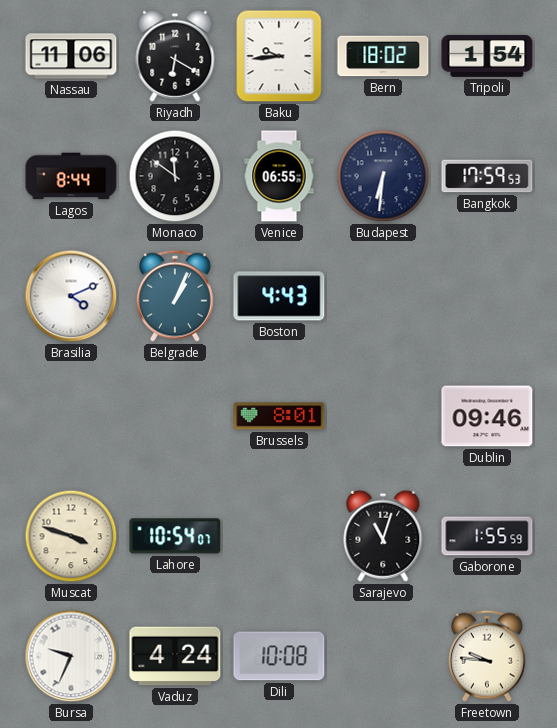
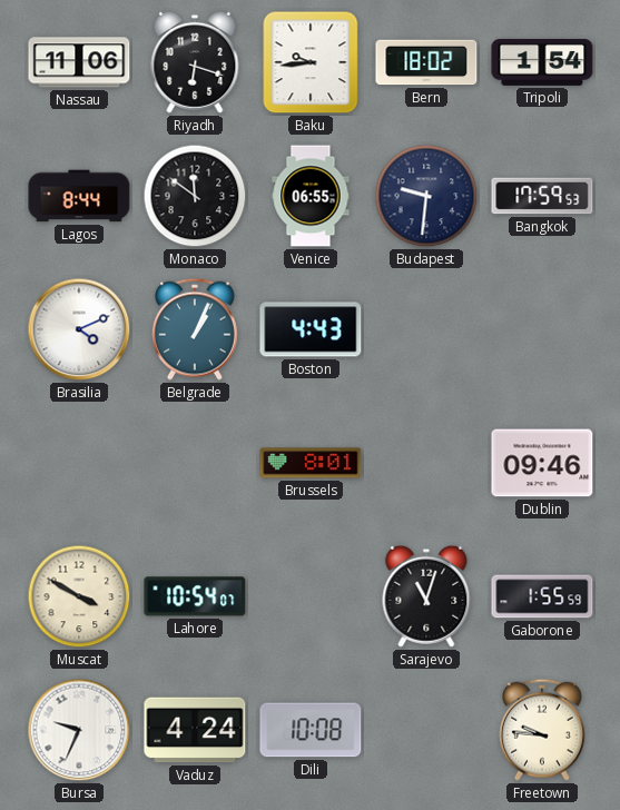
Riyadh: 6:20 -> 6:18
Budapest: 6:31 -> 9:31
Muscat: 3:48 -> 3:50
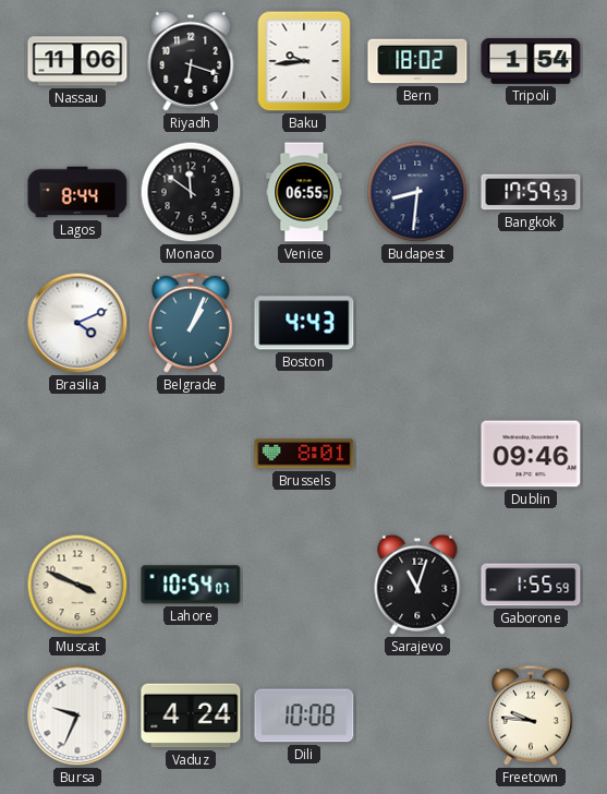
Budapest: 9:31 -> 8:31
Muscat: 3:50 -> 3:49
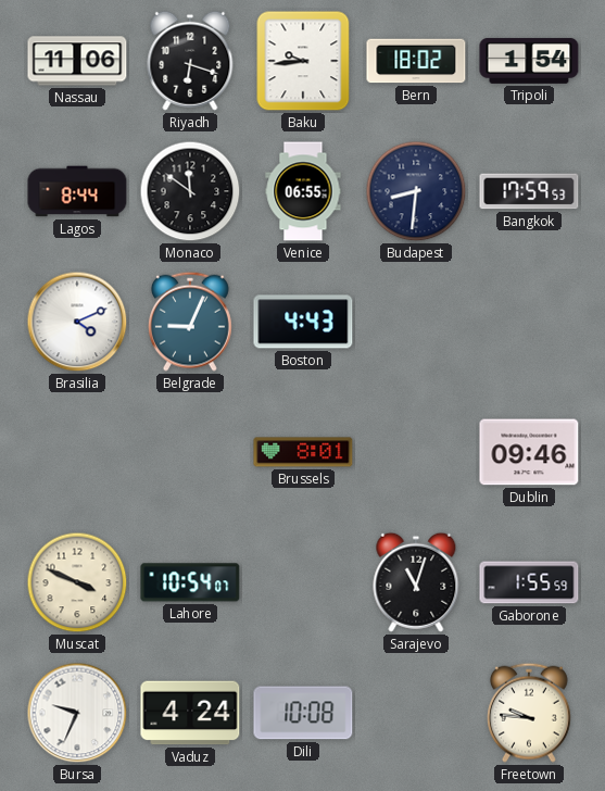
Belgrade: 1:04 -> 9:04
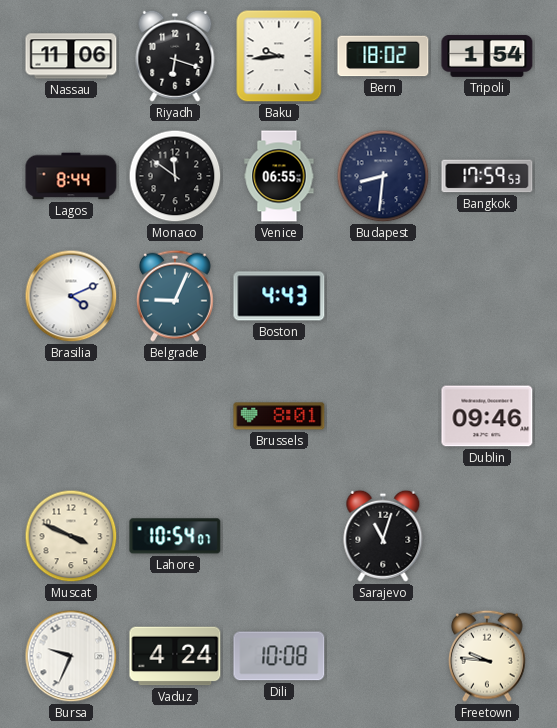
Gaborone: 1:55 -> none
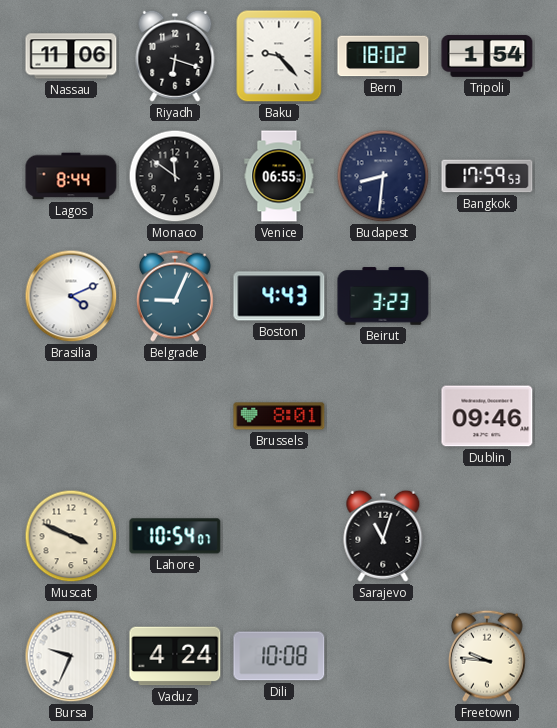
Baku: 9:44 -> 9:23
Beirut: none -> 3:23
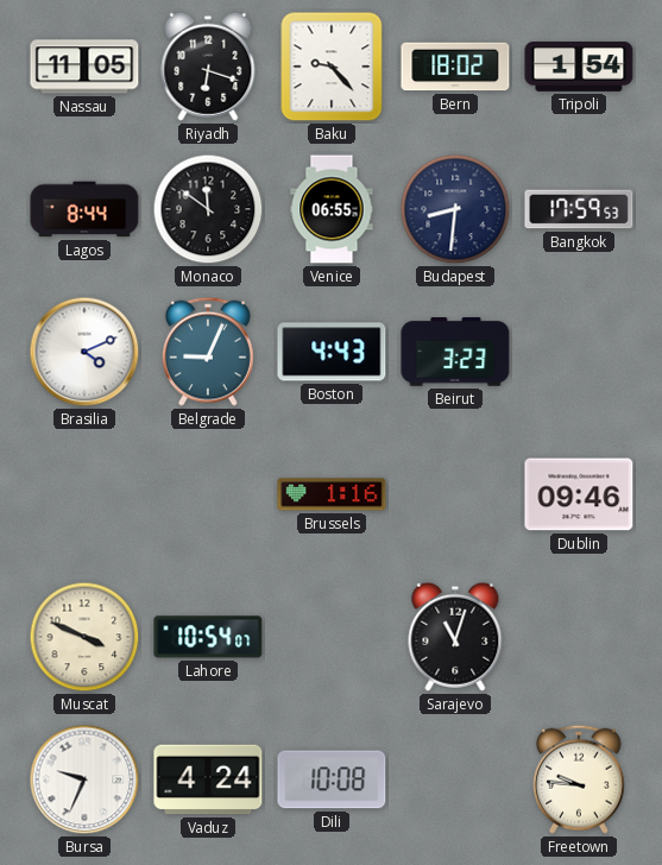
Nassau: 11:06 -> 11:05
Brussels: 8:01 -> 1:16
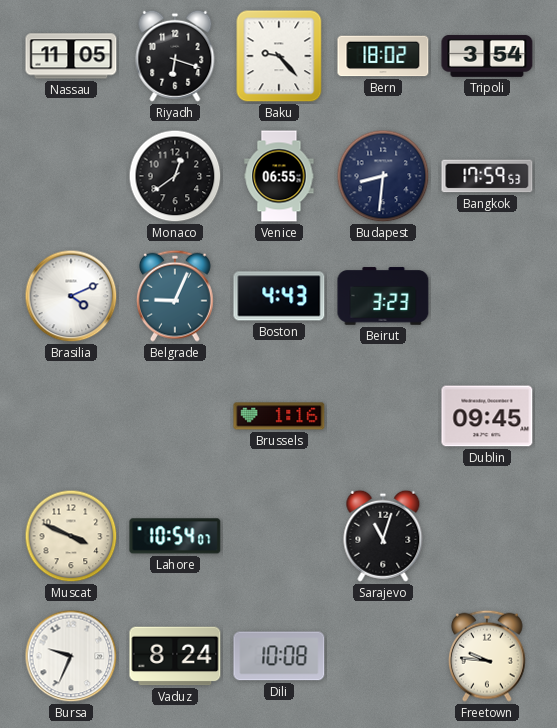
Tripoli: 1:54 -> 3:54
Lagos: 8:44 -> none
Monaco: 11:51 -> 12:39
Dublin: 09:46 -> 09:45
Vaduz: 4:24 -> 8:24
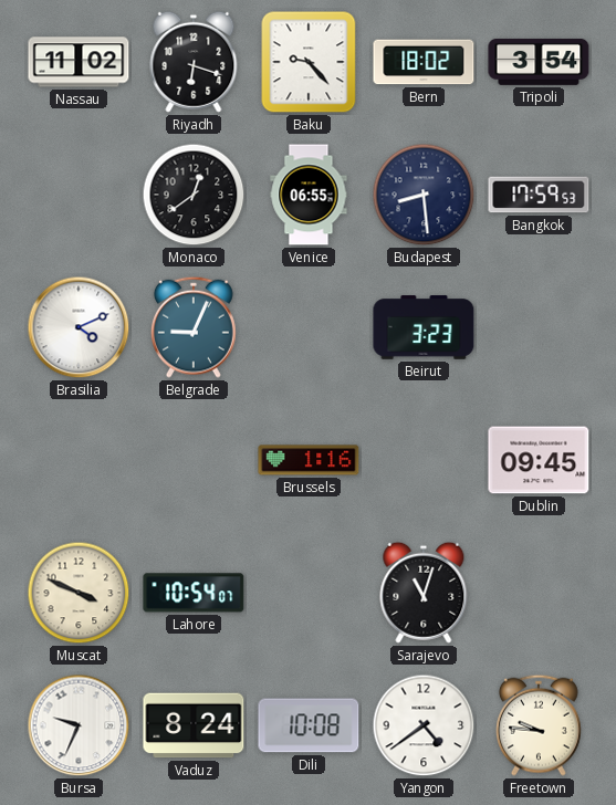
Nassau: 11:05 -> 11:02
Budapest: 8:31 -> 8:29
Boston: 4:43 -> none
Yangon: none -> 4:39
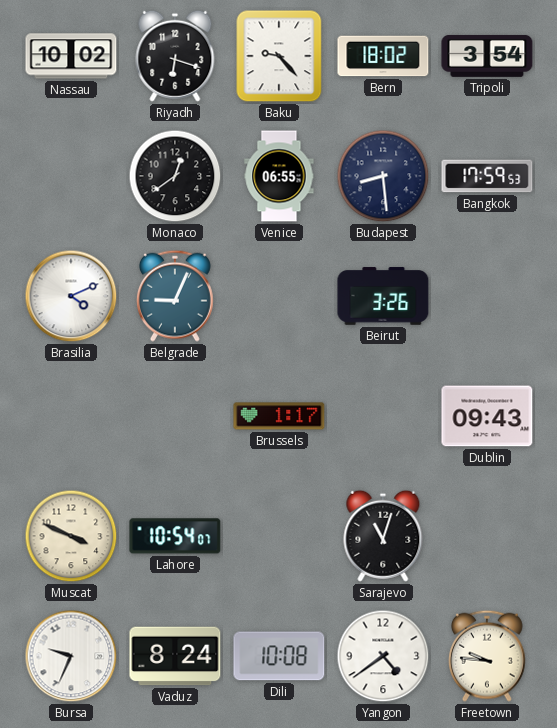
Nassau: 11:02 -> 10:02
Beirut: 3:23 -> 3:26
Brussels: 1:16 -> 1:17
Dublin: 09:45 -> 09:43
